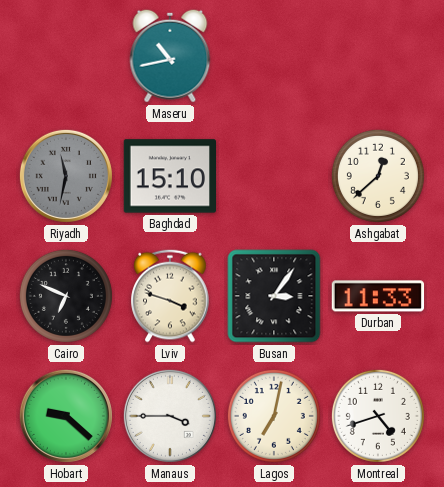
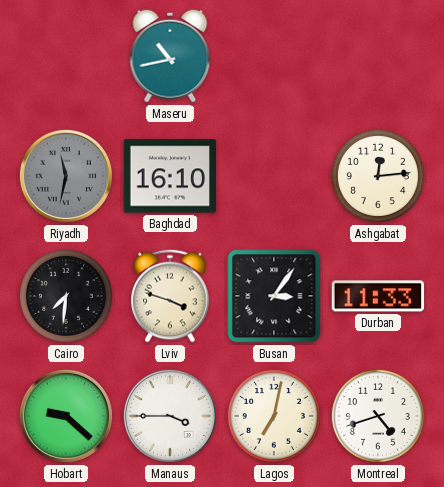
Baghdad: 15:10 -> 16:10
Ashgabat: 12:38 -> 12:14
Cairo: 6:49 -> 7:31
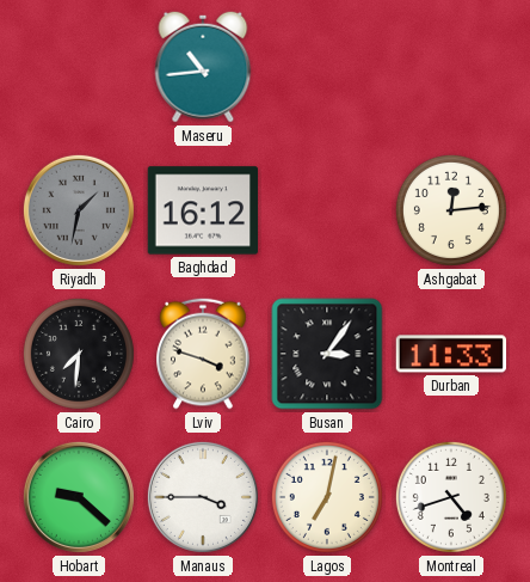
Maseru: 10:43 -> 10:44
Riyadh: 11:32 -> 1:32
Baghdad: 16:10 -> 16:12
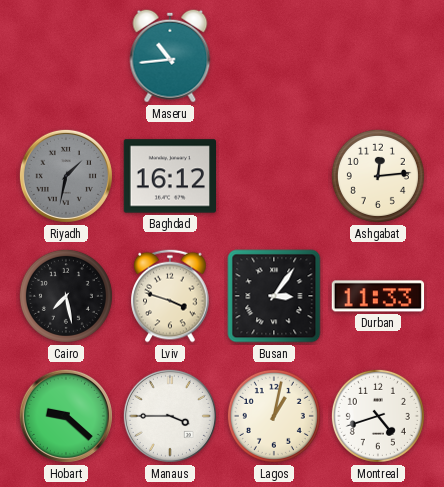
Cairo: 7:31 -> 7:28
Lagos: 7:02 -> 1:02
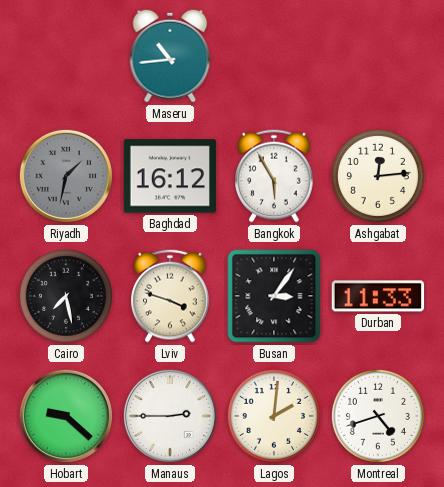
Bangkok: none -> 5:55
Manaus: 3:45 -> 2:45
Lagos: 1:02 -> 2:01
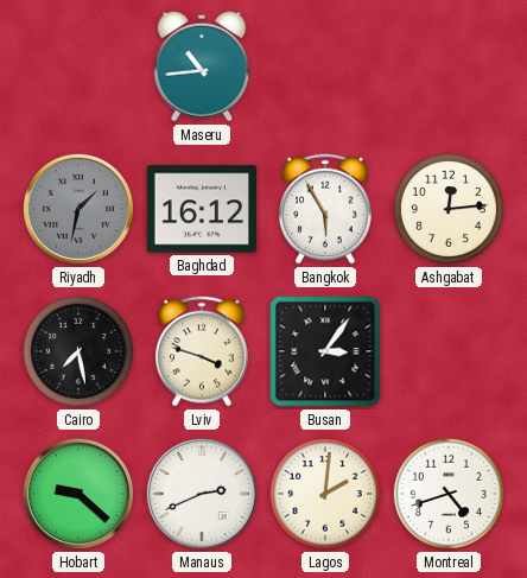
Durban: 11:33 -> none
Manaus: 2:45 -> 2:41
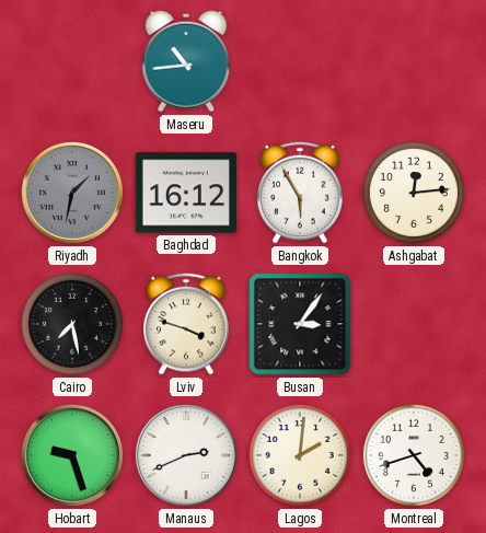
Hobart: 9:22 -> 9:27
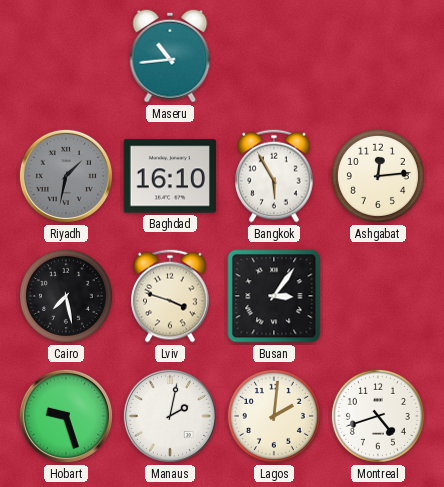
Baghdad: 16:12 -> 16:10
Manaus: 2:41 -> 2:02
